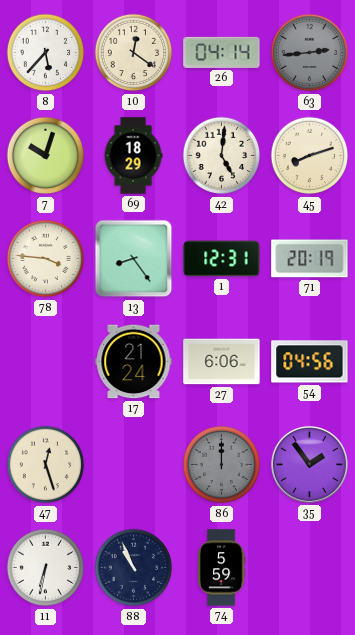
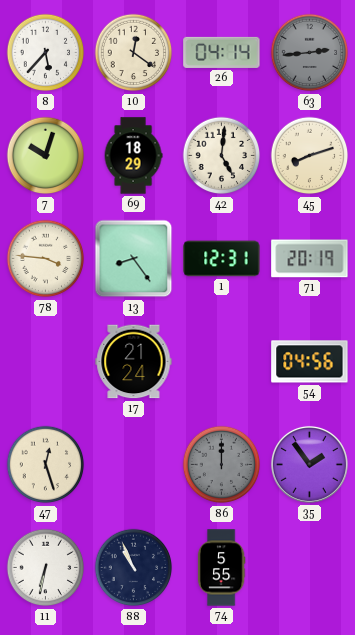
27: 6:06 -> none
74: 5:59 -> 5:55
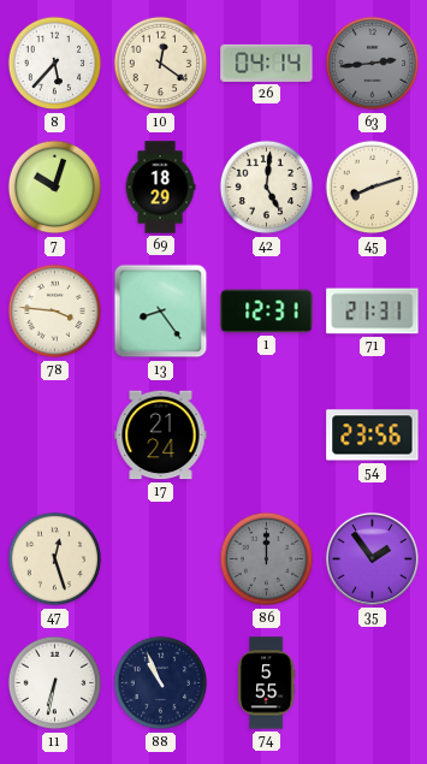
71: 20:19 -> 21:31
54: 04:56 -> 23:56
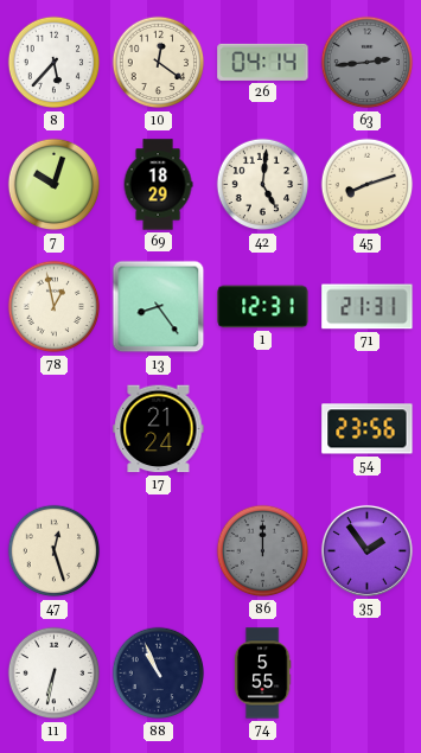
78: 3:46 -> 12:58
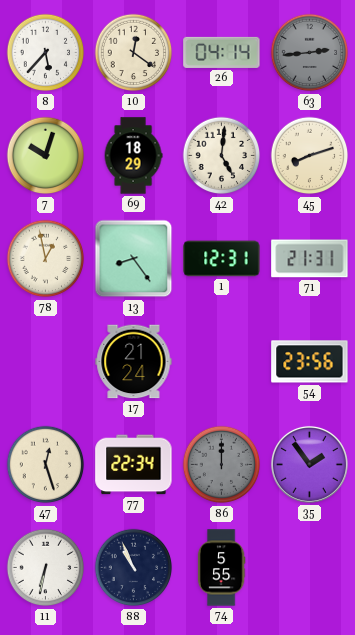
77: none -> 22:34
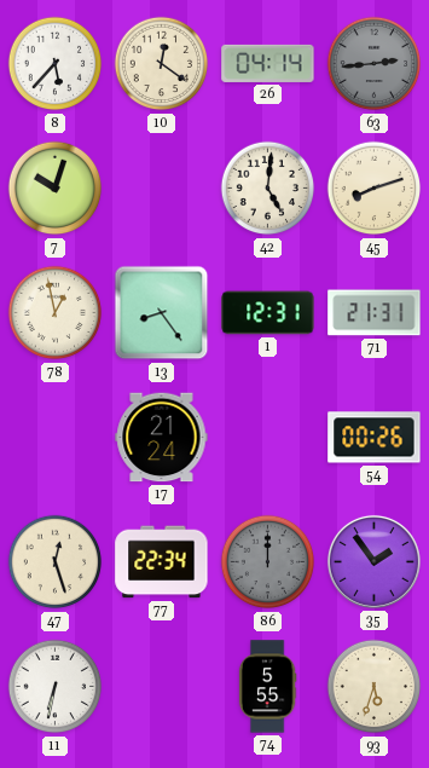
69: 18:29 -> none
54: 23:56 -> 00:26
88: 10:56 -> none
93: none -> 5:33
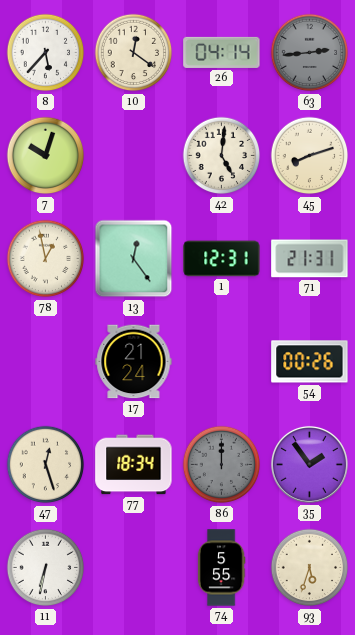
13: 8:24 -> 12:24
77: 22:34 -> 18:34
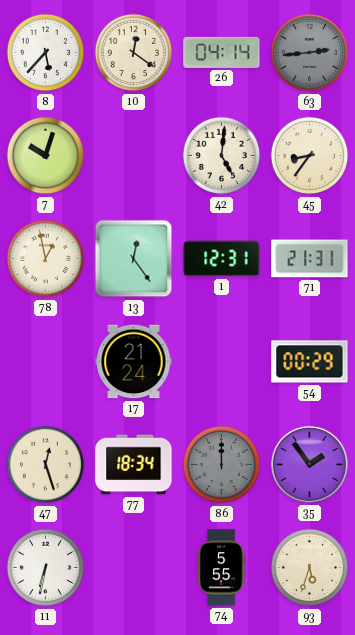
45: 8:12 -> 8:36
54: 00:26 -> 00:29
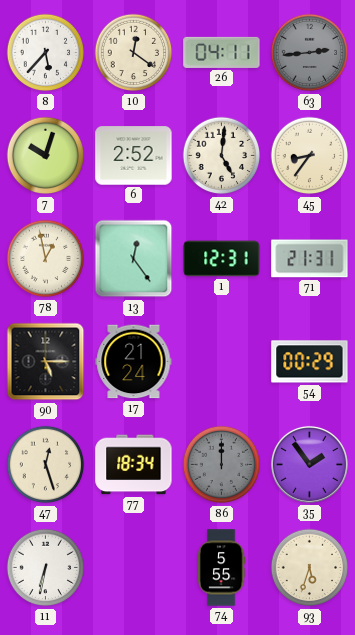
26: 04:14 -> 04:11
6: none -> 2:52
90: none -> 5:15
